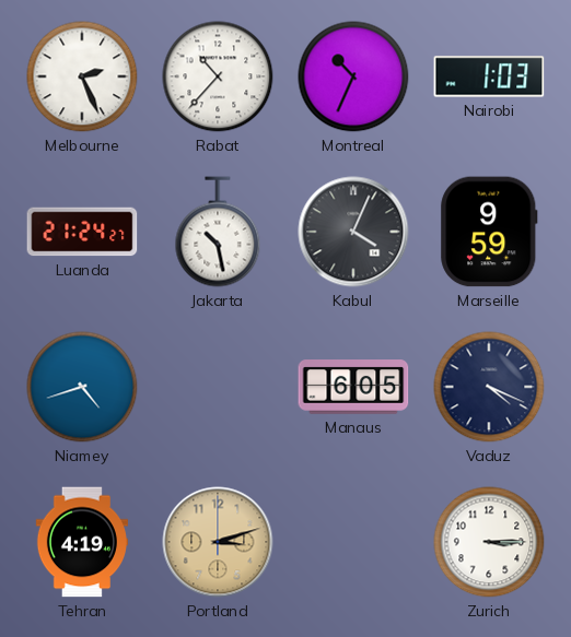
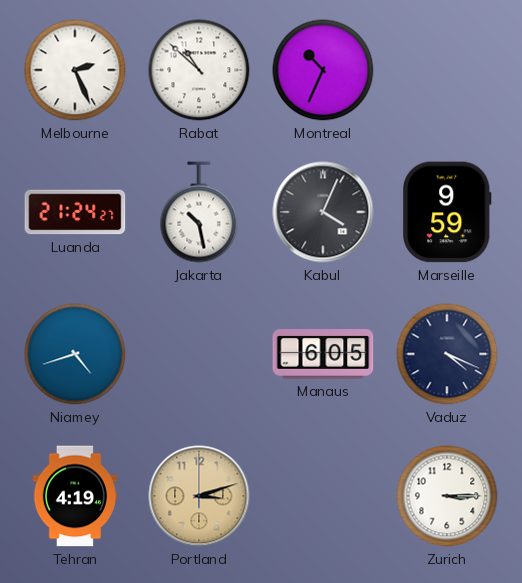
Rabat: 10:37 -> 10:52
Nairobi: 1:03 -> none
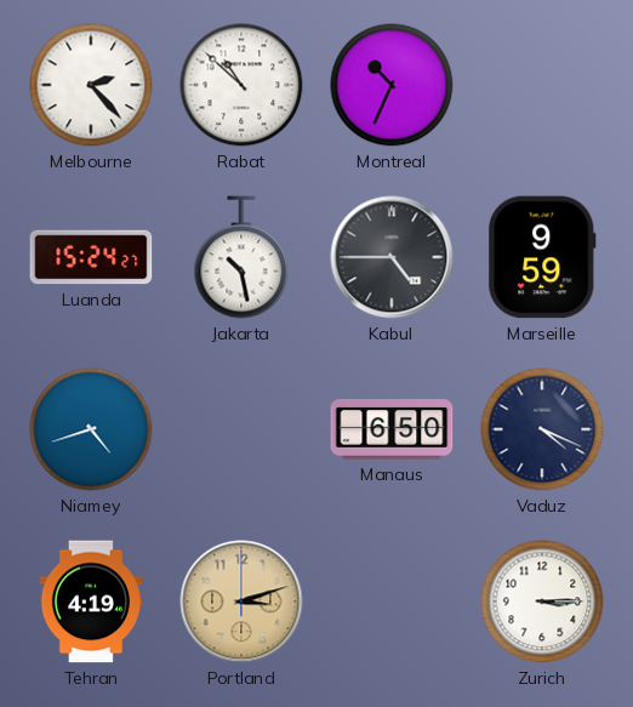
Melbourne: 2:26 -> 2:23
Luanda: 21:24 -> 15:24
Kabul: 4:04 -> 4:45
Manaus: 6:05 -> 6:50
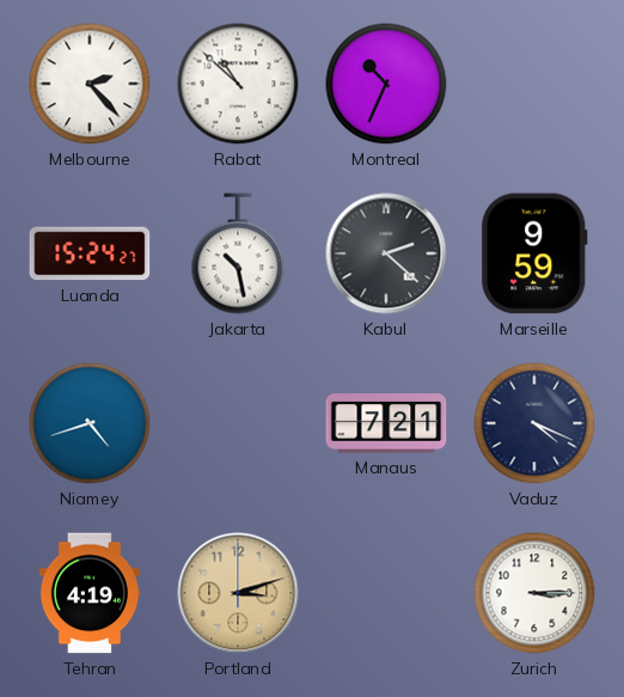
Kabul: 4:45 -> 2:22
Manaus: 6:50 -> 7:21
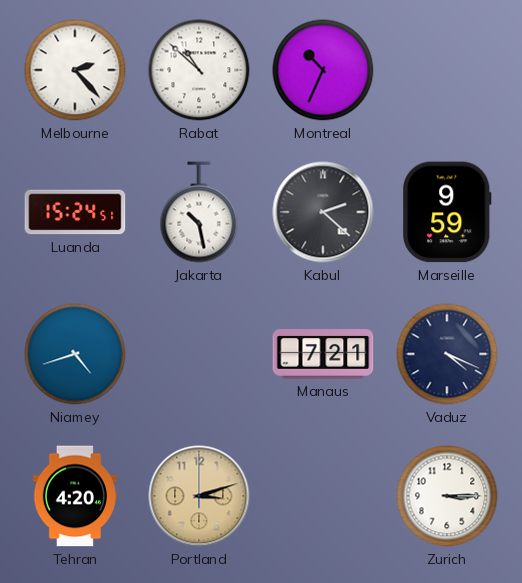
Luanda: 15:24:27 -> 15:24:51
Tehran: 4:19 -> 4:20
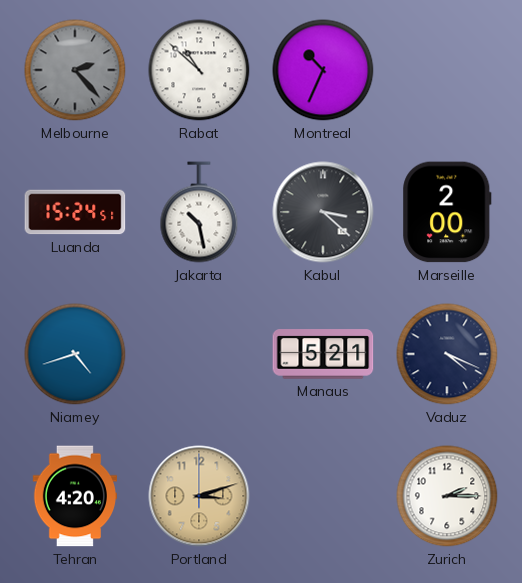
Melbourne dial: white -> grey
Kabul: 2:22 -> 3:22
Marseille: 9:59 -> 2:00
Manaus: 7:21 -> 5:21
Zurich: 3:15 -> 2:15
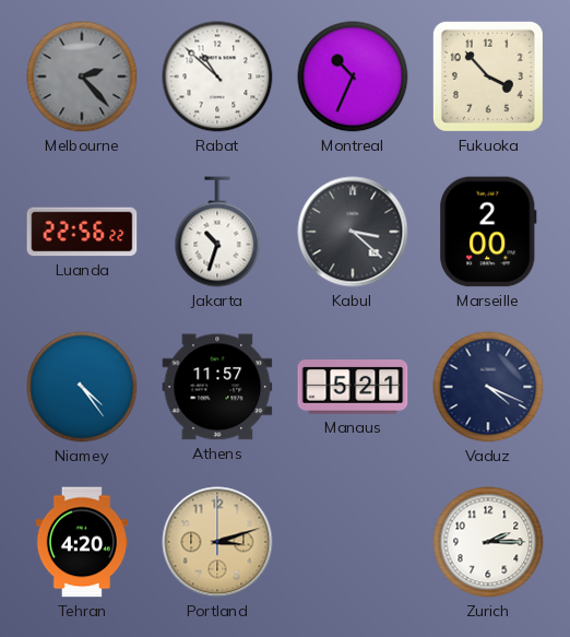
Fukuoka: none -> 3:53
Luanda: 15:24 -> 22:56
Jakarta: 10:28 -> 10:33
Niamey: 4:42 -> 4:24
Athens: none -> 11:57
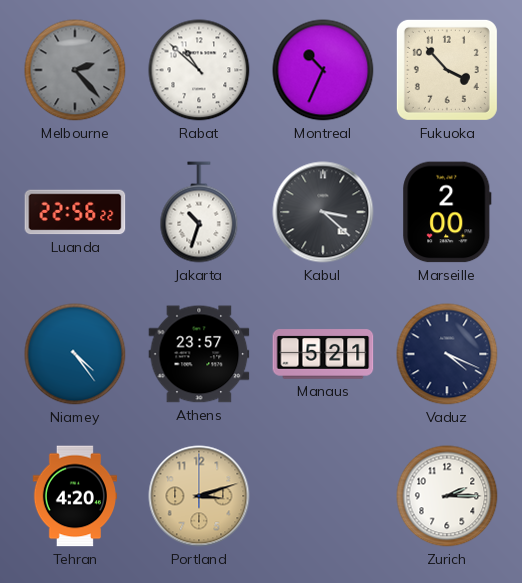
Athens: 11:57 -> 23:57
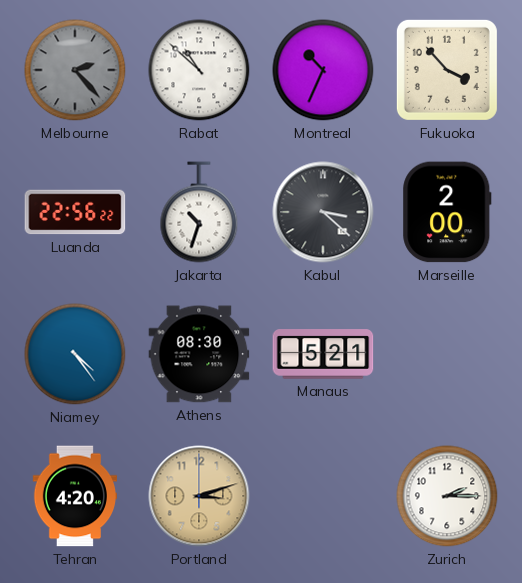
Athens: 23:57 -> 08:30
Vaduz: 4:19 -> none
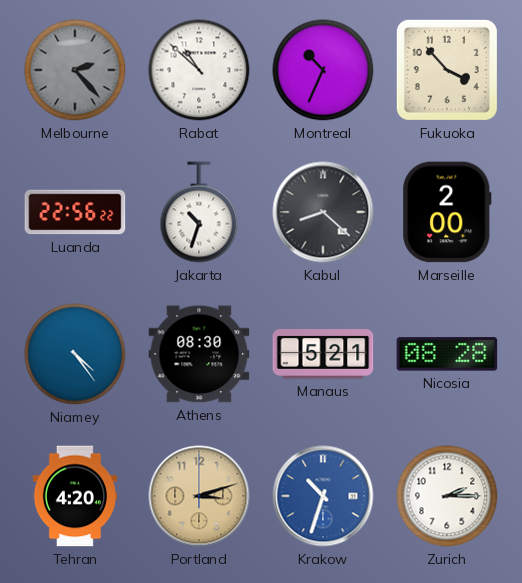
Kabul: 3:22 -> 8:22
Nicosia: none -> 08:28
Krakow: none -> 10:33
